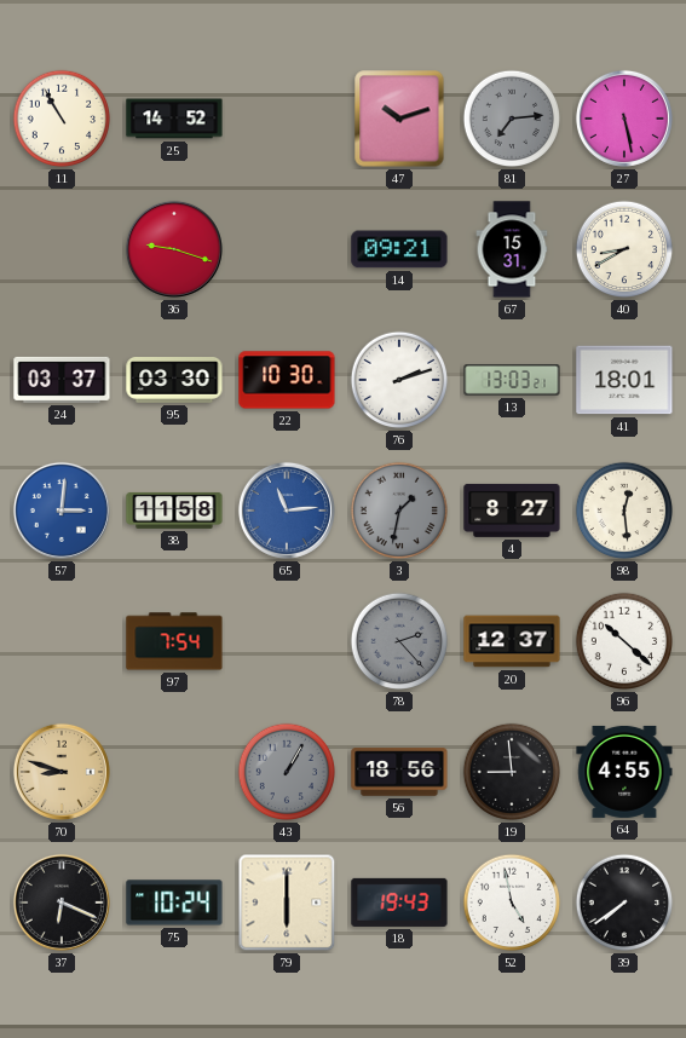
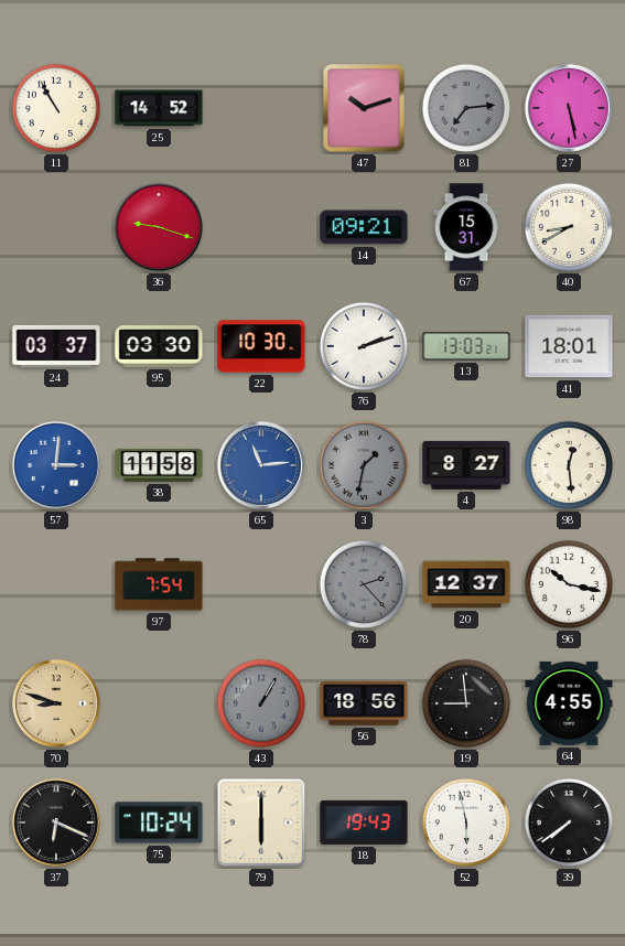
96: 10:22 -> 10:17
52: 4:58 -> 5:58
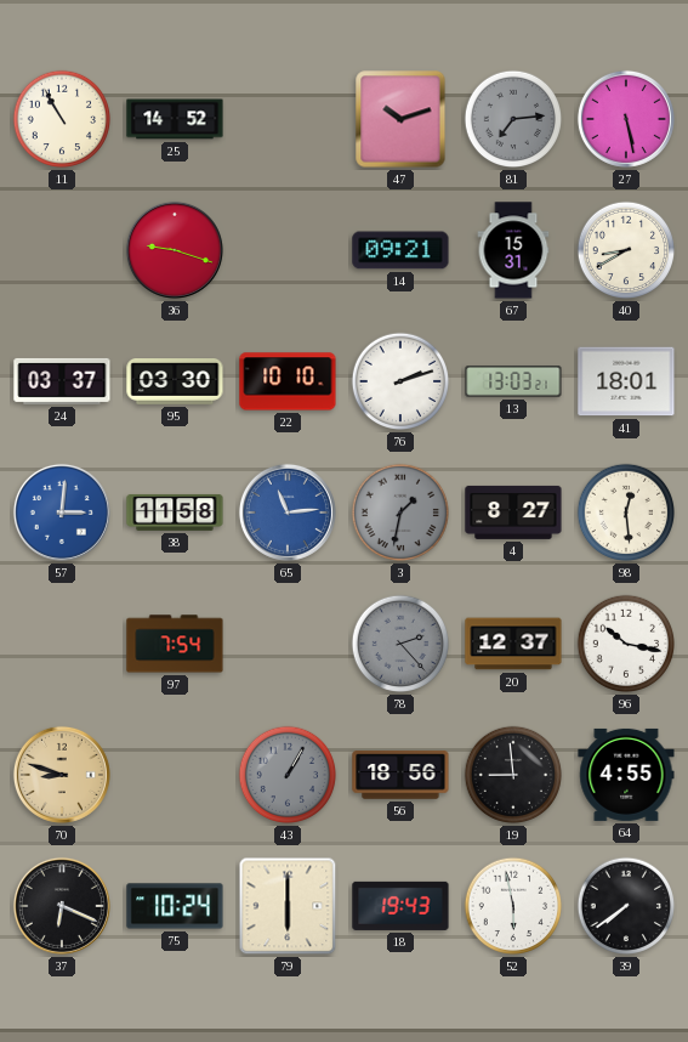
22: 10:30 -> 10:10
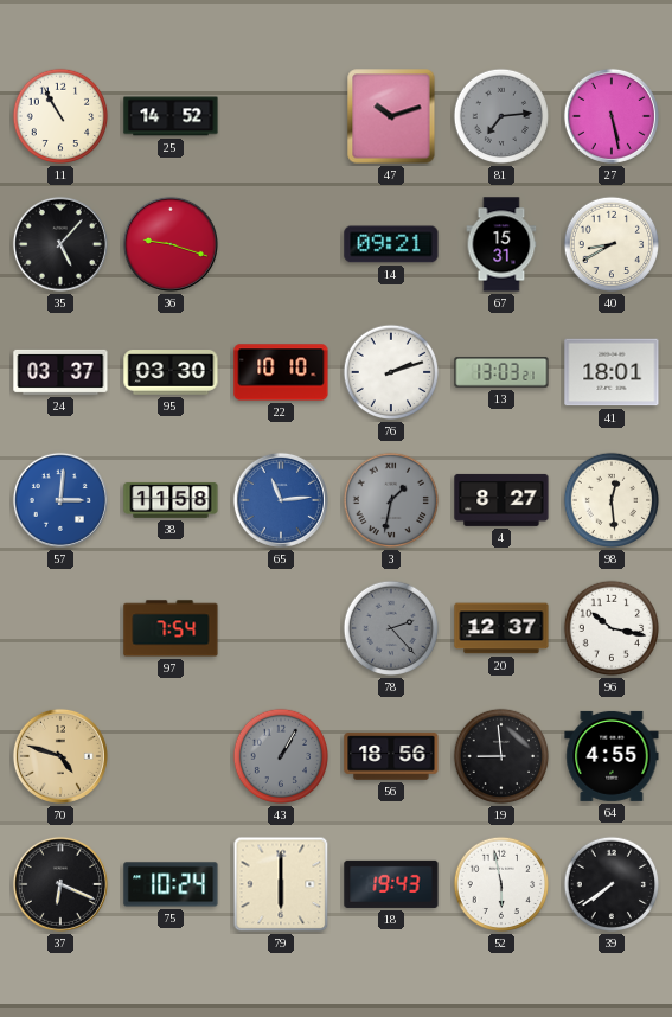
35: none -> 5:07
70: 8:48 -> 4:48
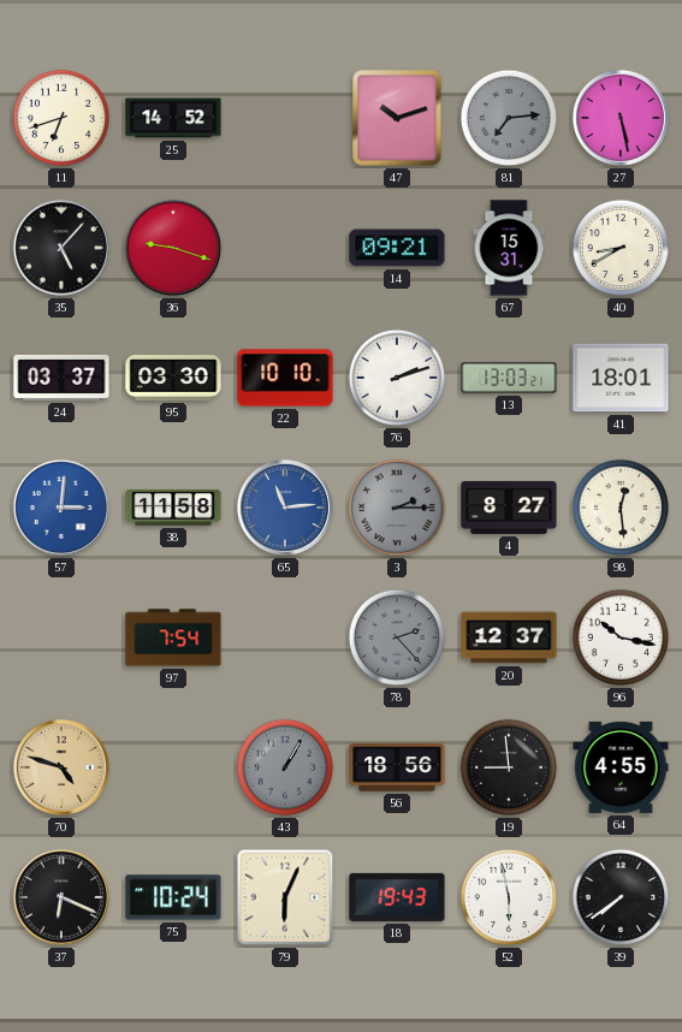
11: 10:55 -> 6:42
3: 1:32 -> 2:15
79: 6:00 -> 6:04
